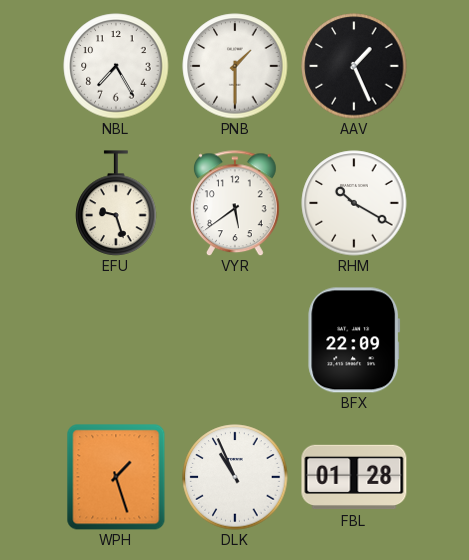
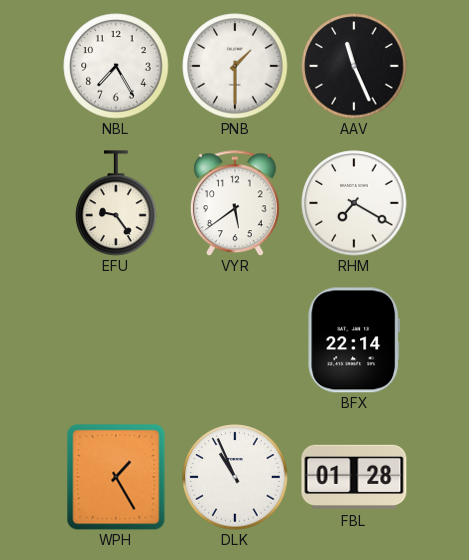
AAV: 1:26 -> 11:26
EFU: 9:27 -> 9:24
RHM: 10:20 -> 7:20
BFX: 22:09 -> 22:14
WPH: 1:27 -> 1:25
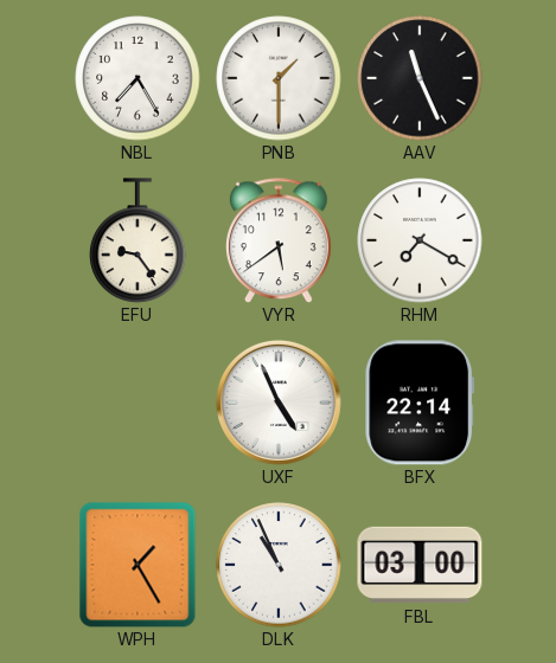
UXF: none -> 4:56
FBL: 01:28 -> 03:00
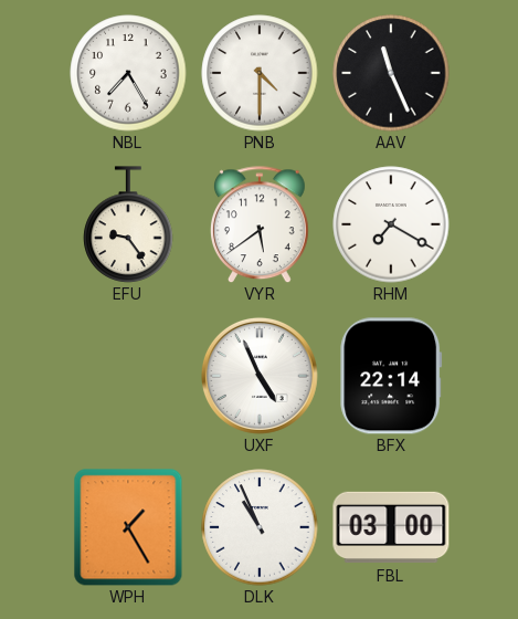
PNB: 1:30 -> 4:30
